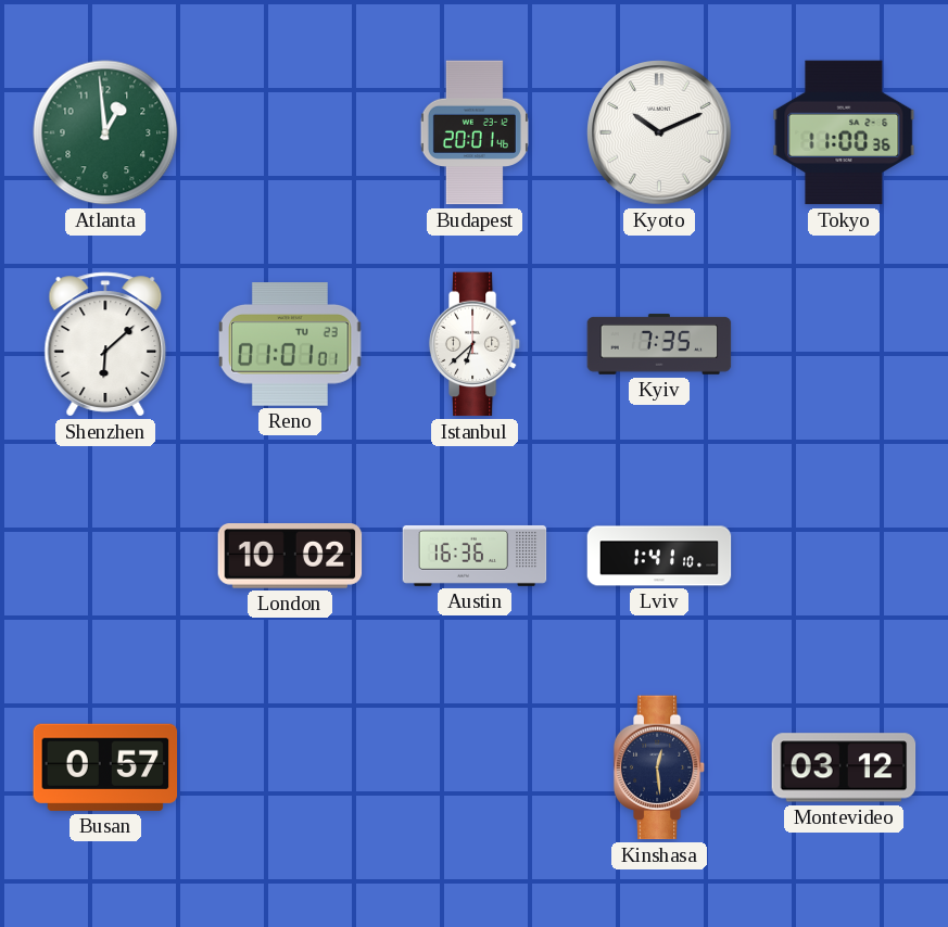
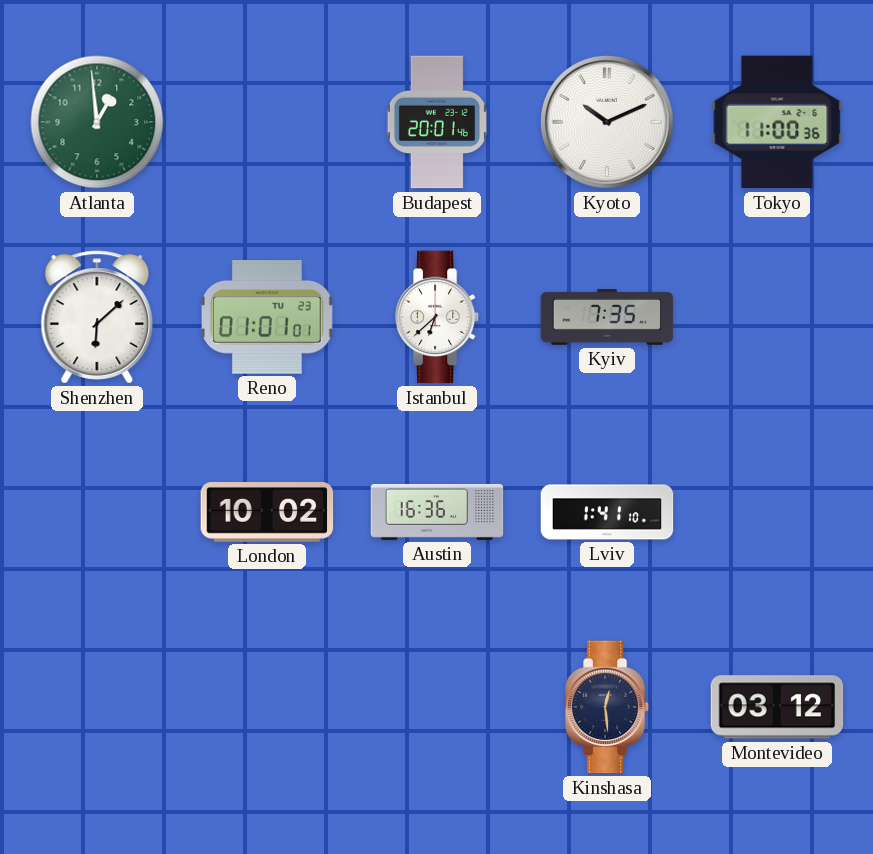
Busan: 0:57 -> none
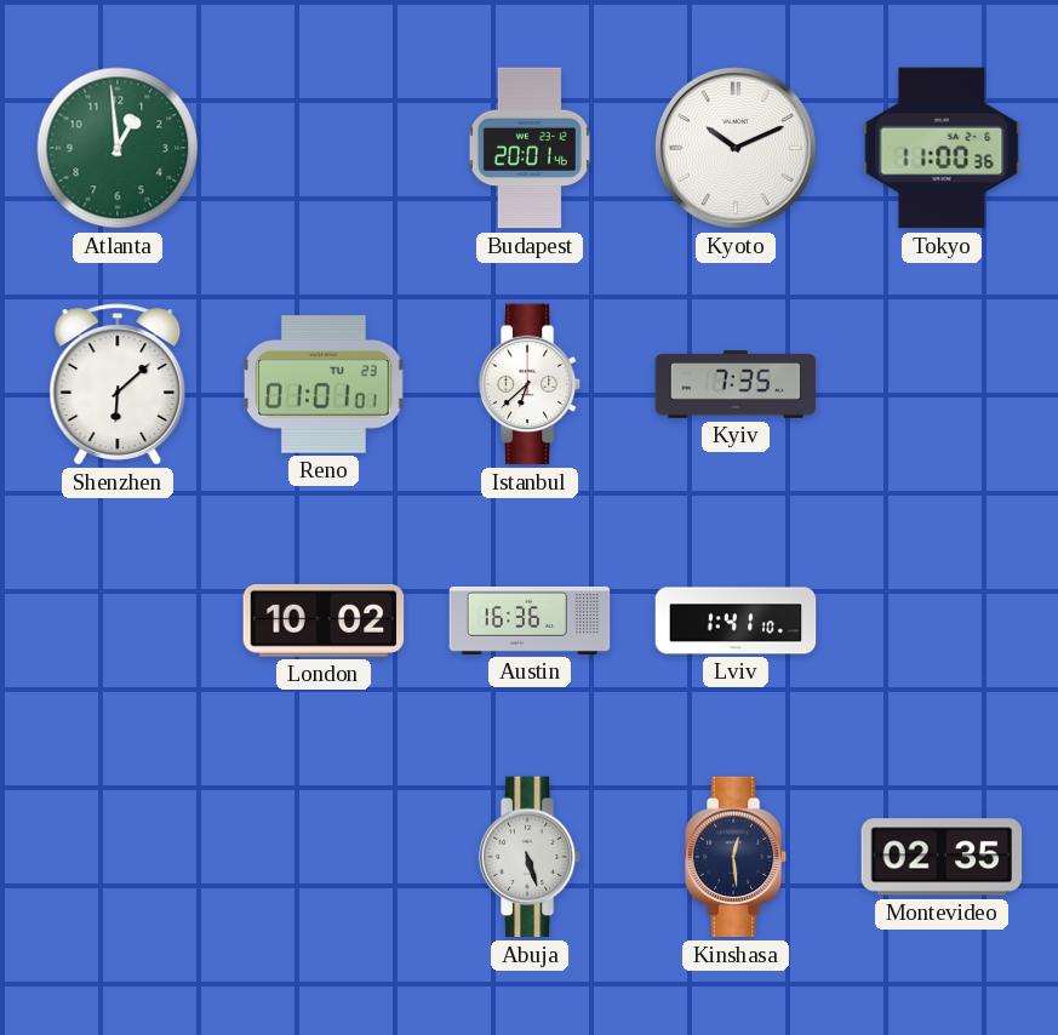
Abuja: none -> 5:27
Montevideo: 03:12 -> 02:35
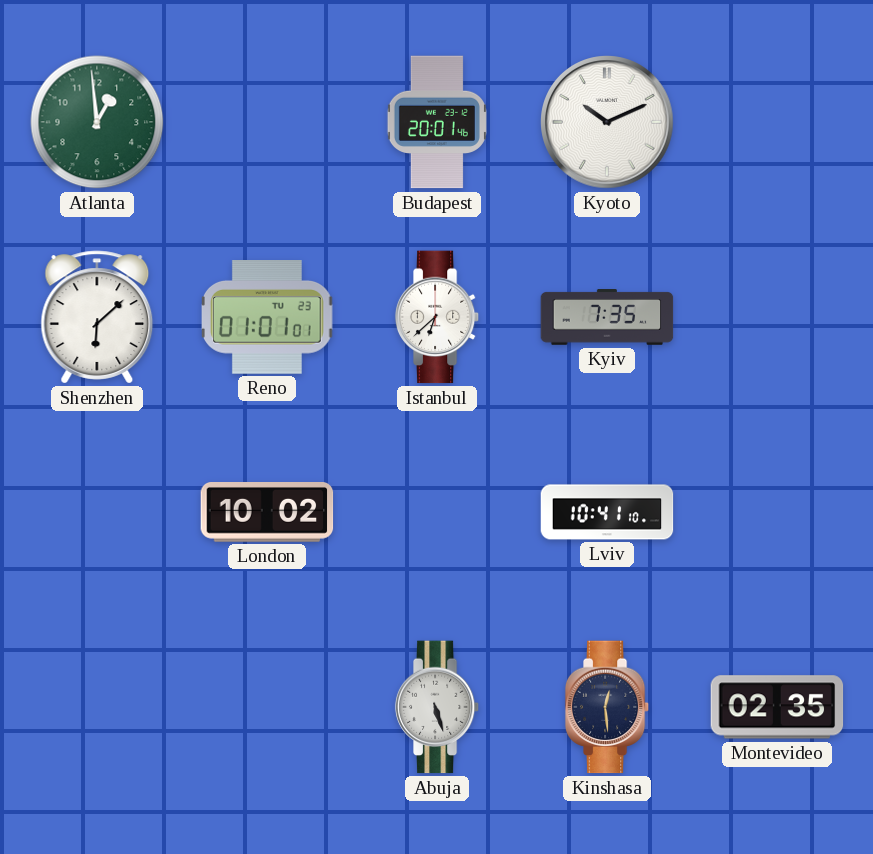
Tokyo: 11:00 -> none
Austin: 16:36 -> none
Lviv: 1:41 -> 10:41
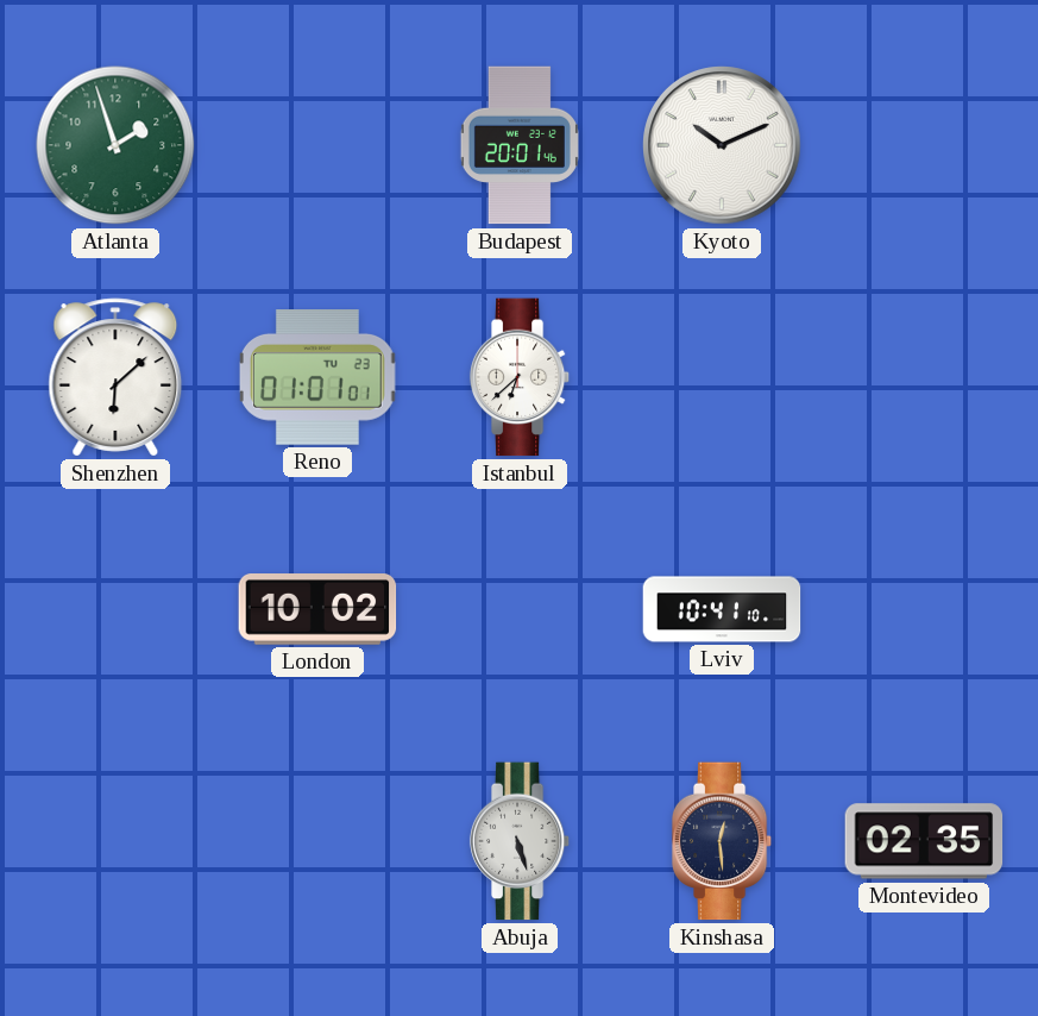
Atlanta: 12:59 -> 1:57
Kyiv: 7:35 -> none
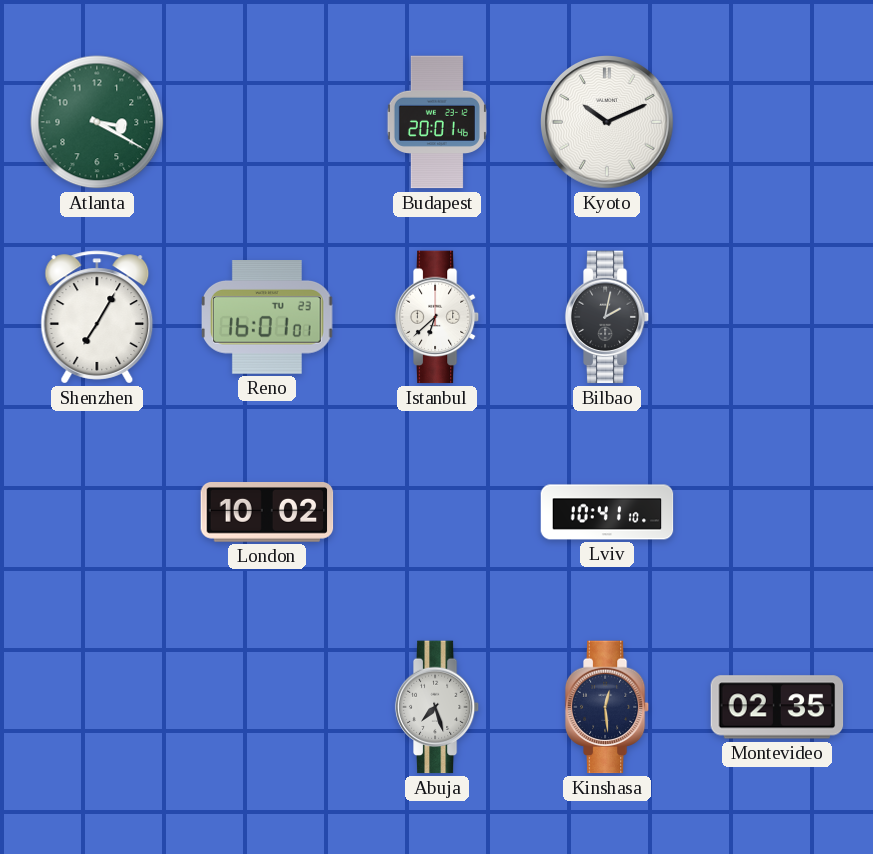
Atlanta: 1:57 -> 3:20
Shenzhen: 6:08 -> 7:05
Reno: 01:01 -> 16:01
Bilbao: none -> 2:02
Abuja: 5:27 -> 7:27
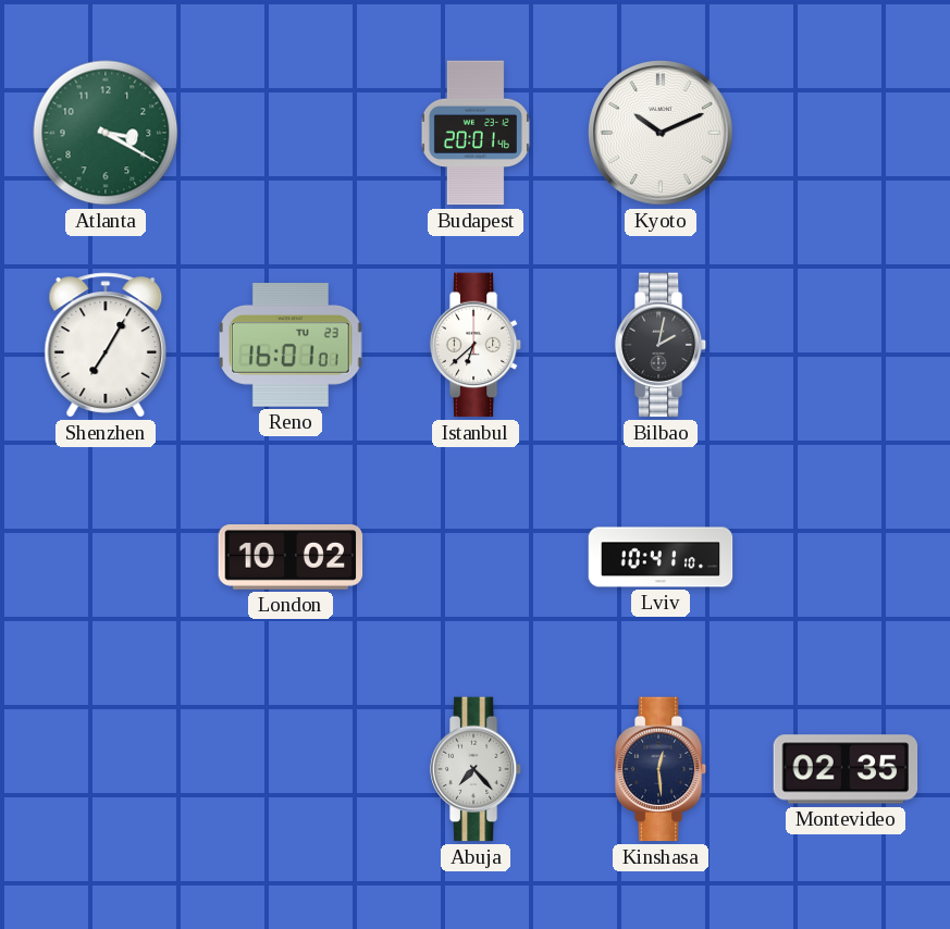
Abuja: 7:27 -> 7:23
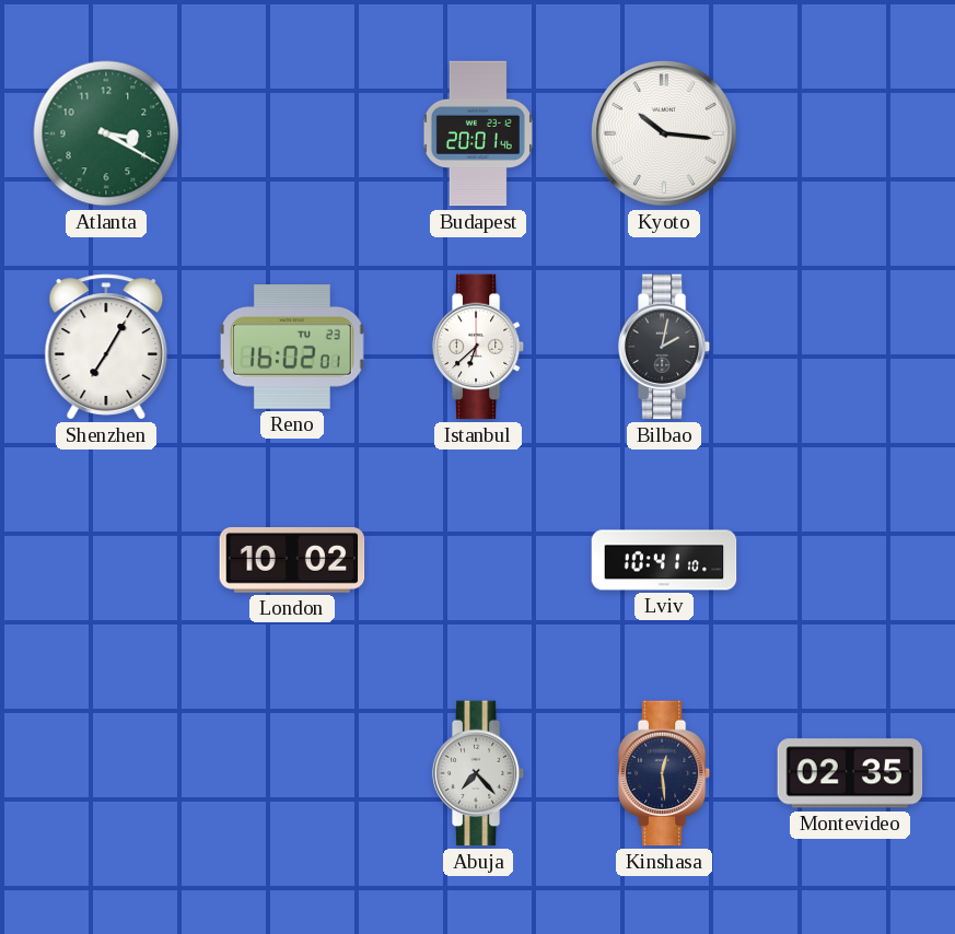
Kyoto: 10:11 -> 10:16
Reno: 16:01 -> 16:02
